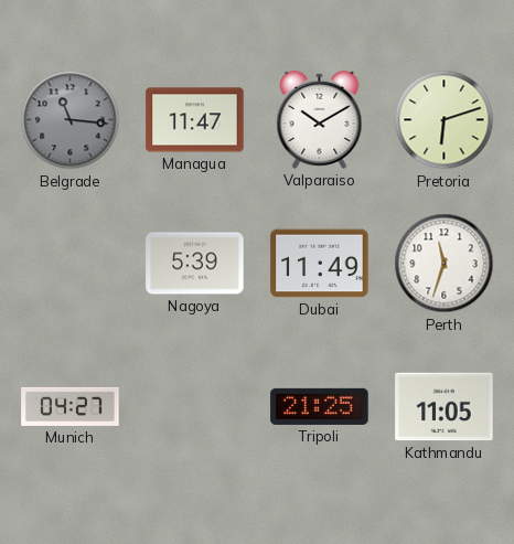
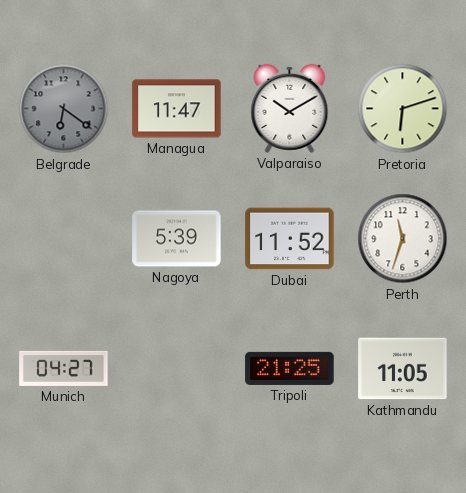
Belgrade: 11:16 -> 6:21
Dubai: 11:49 -> 11:52
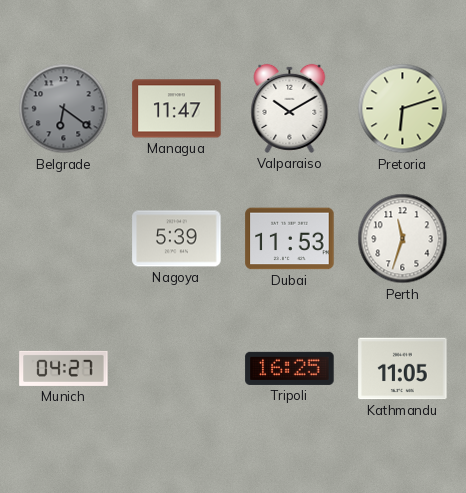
Dubai: 11:52 -> 11:53
Tripoli: 21:25 -> 16:25
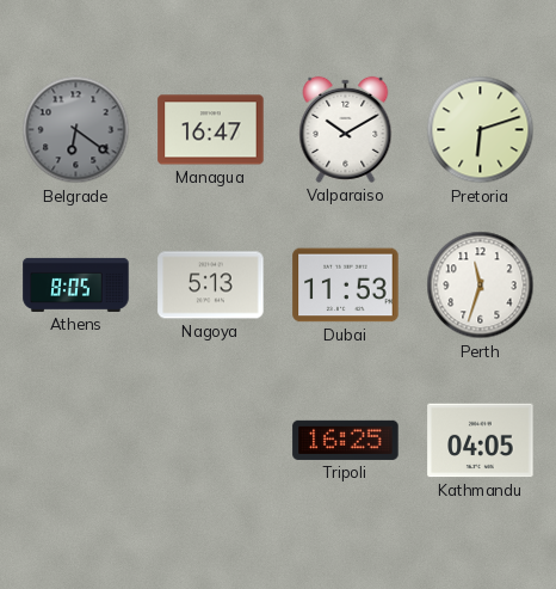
Managua: 11:47 -> 16:47
Athens: none -> 8:05
Nagoya: 5:39 -> 5:13
Munich: 04:27 -> none
Kathmandu: 11:05 -> 04:05
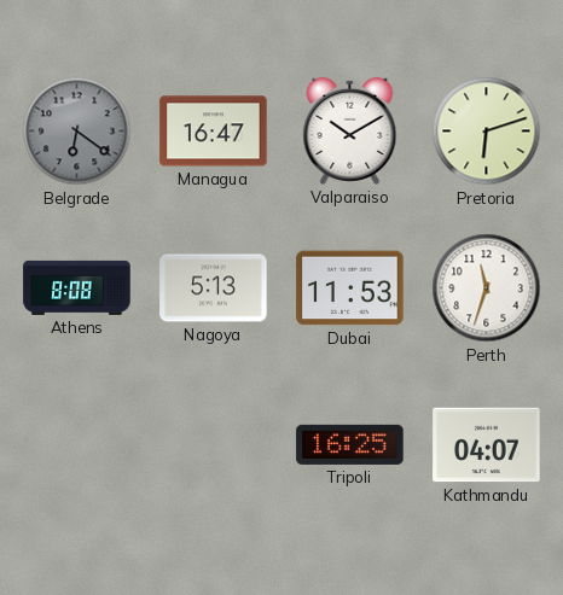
Athens: 8:05 -> 8:08
Kathmandu: 04:05 -> 04:07
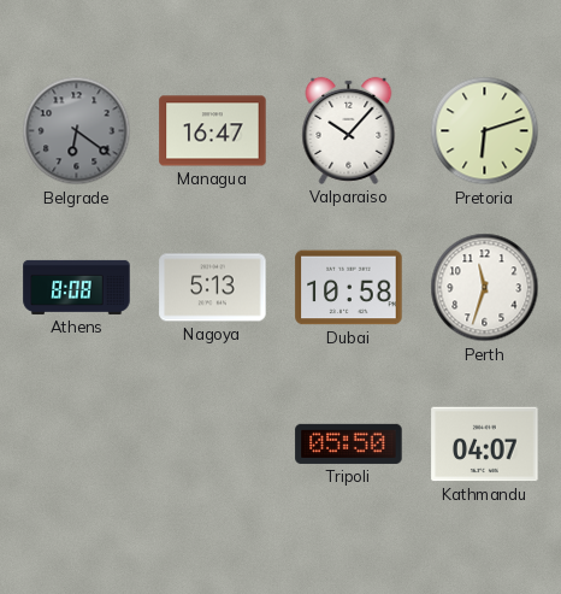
Valparaiso: 10:10 -> 10:07
Dubai: 11:53 -> 10:58
Tripoli: 16:25 -> 05:50
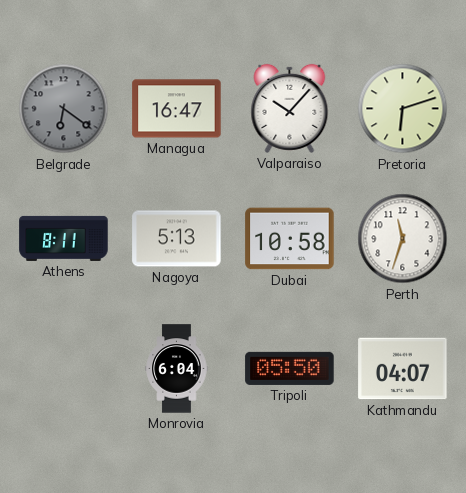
Athens: 8:08 -> 8:11
Monrovia: none -> 6:04
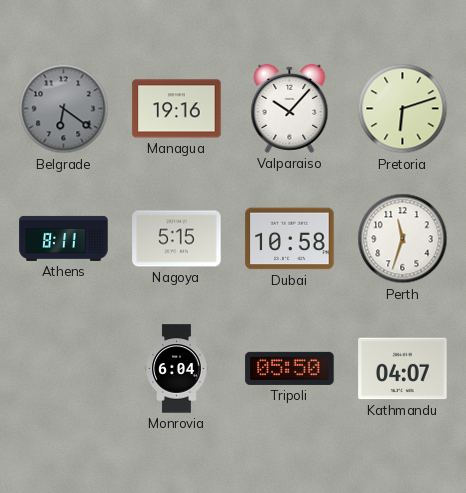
Managua: 16:47 -> 19:16
Nagoya: 5:13 -> 5:15
